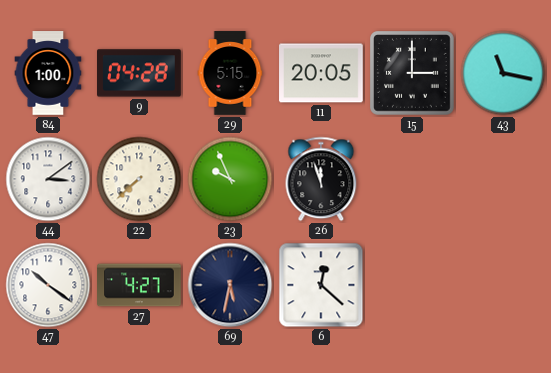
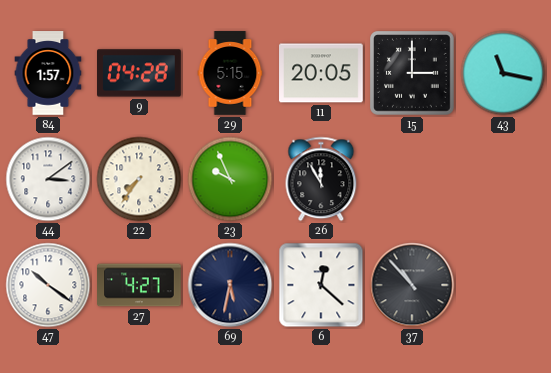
84: 1:00 -> 1:57
22: 7:38 -> 7:36
26: 11:57 -> 11:55
37: none -> 10:53
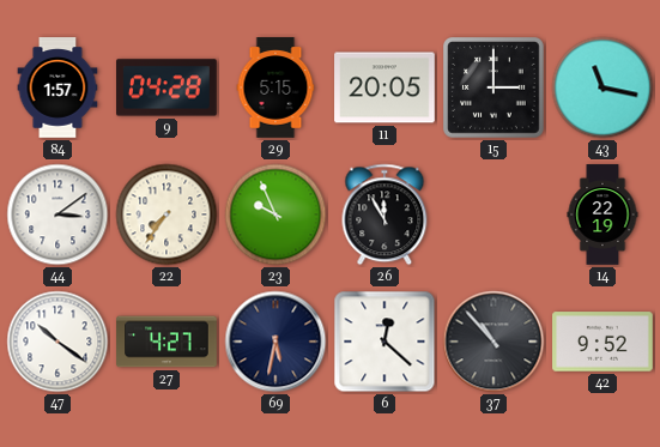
14: none -> 22:19
42: none -> 9:52
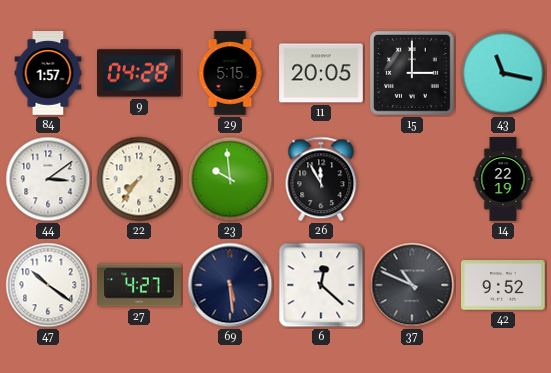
23: 9:56 -> 9:59
69: 5:32 -> 5:29
37: 10:53 -> 10:49
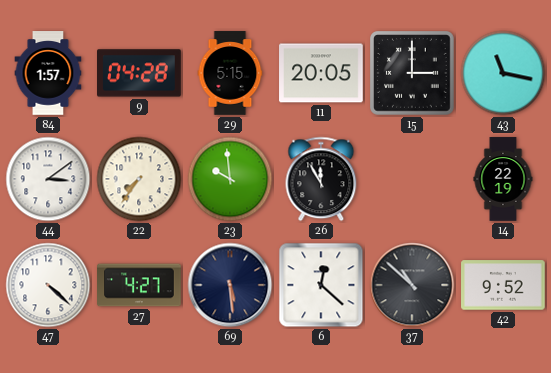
47: 10:21 -> 4:22
37: 10:49 -> 10:52
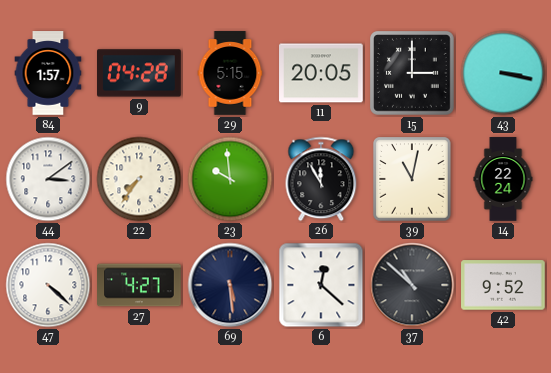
43: 11:17 -> 3:17
39: none -> 11:02
14: 22:19 -> 22:24
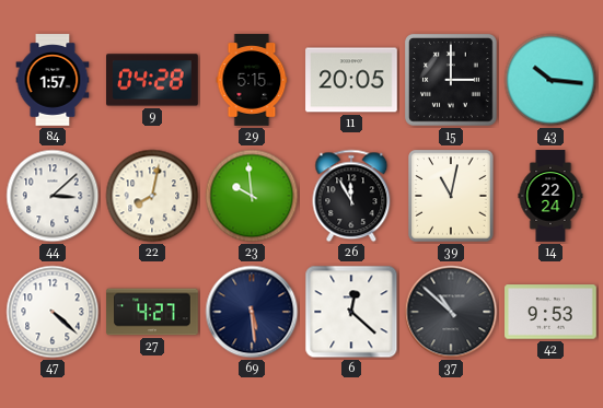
43: 3:17 -> 10:16
44: 3:09 -> 3:08
22: 7:36 -> 8:02
42: 9:52 -> 9:53
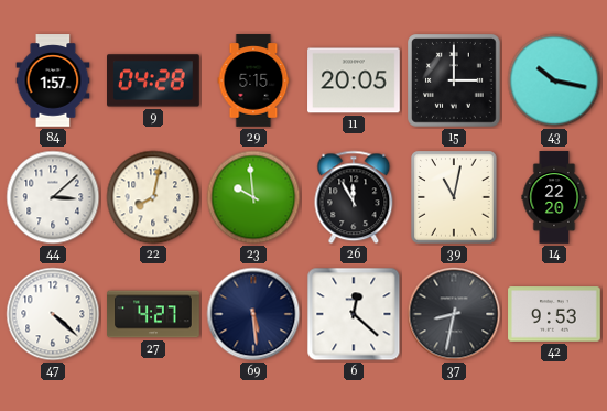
43: 10:16 -> 10:17
14: 22:24 -> 22:20
37: 10:52 -> 8:32
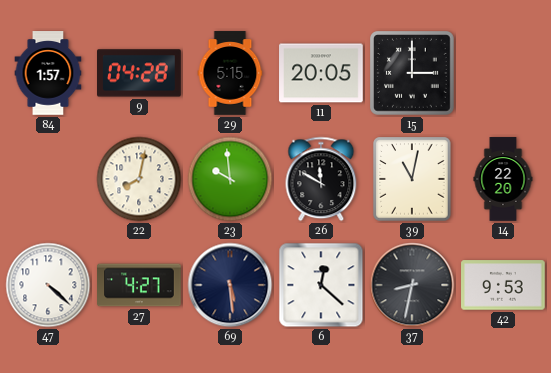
43: 10:17 -> none
44: 3:08 -> none
26: 11:55 -> 11:50
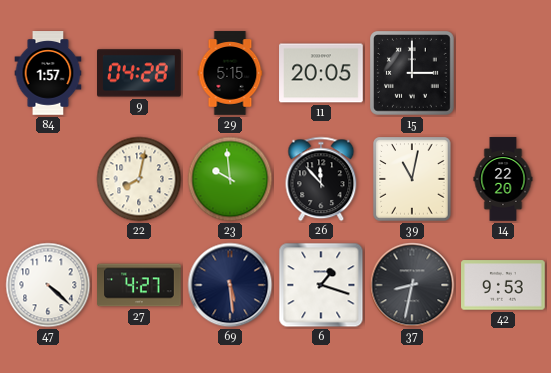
26: 11:50 -> 11:53
6: 12:22 -> 1:18
